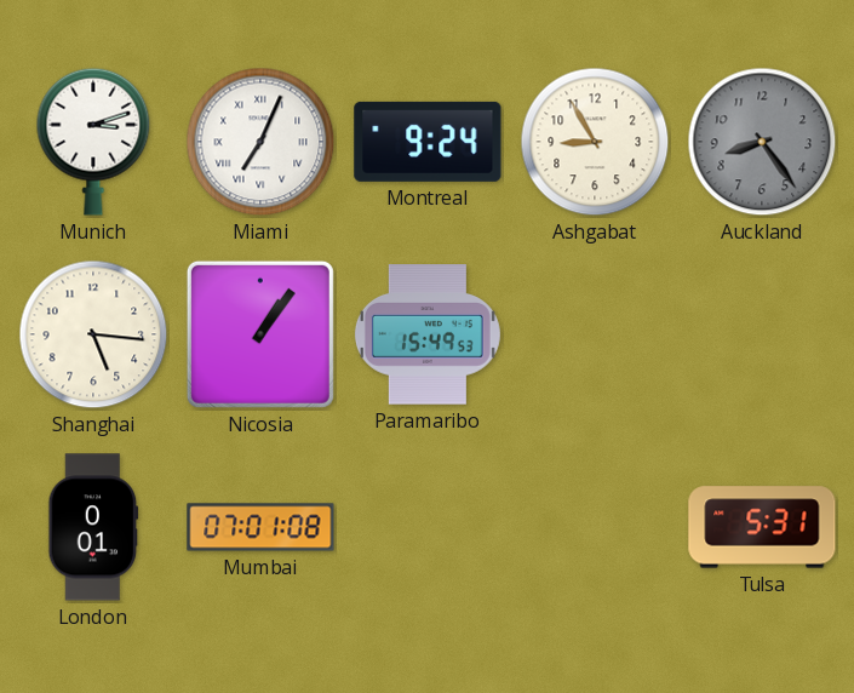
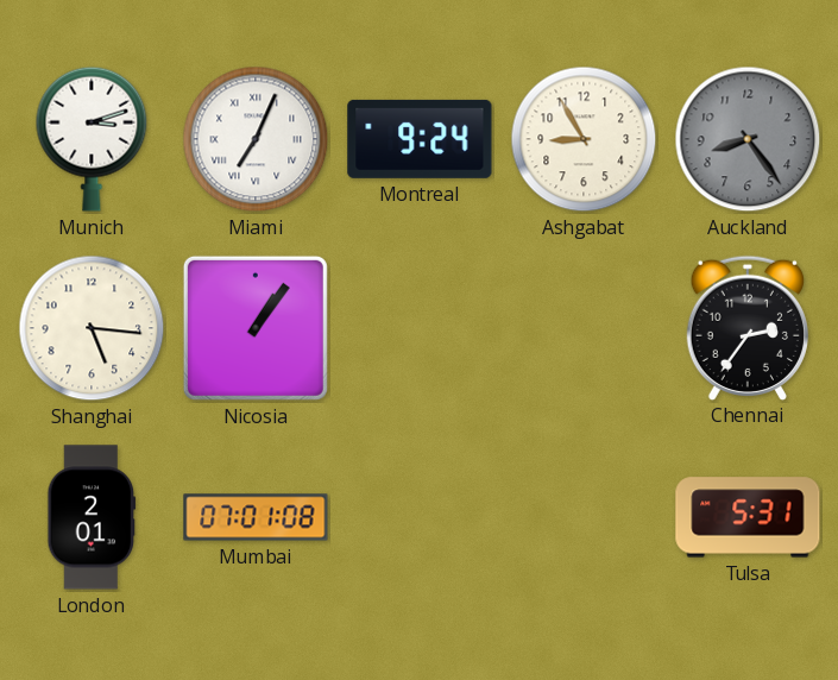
Paramaribo: 15:49 -> none
Chennai: none -> 2:36
London: 0:01 -> 2:01
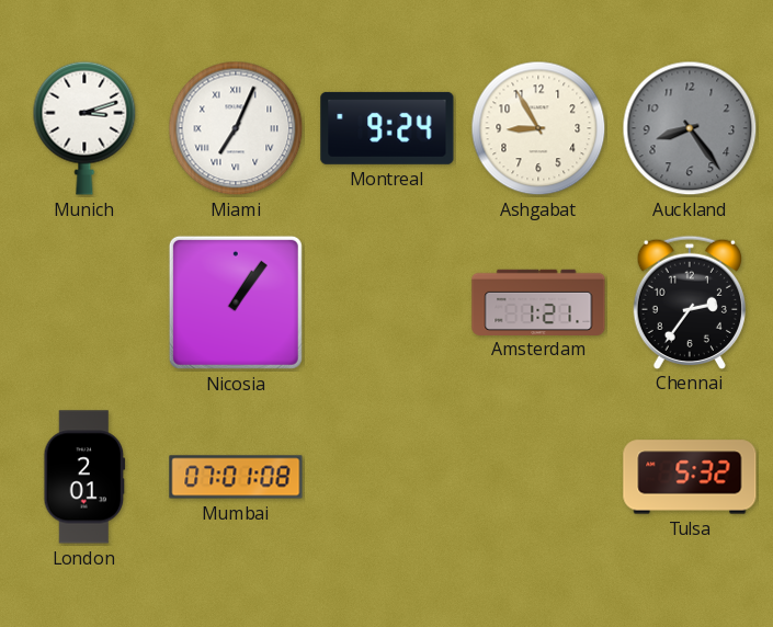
Shanghai: 5:16 -> none
Amsterdam: none -> 1:21
Tulsa: 5:31 -> 5:32
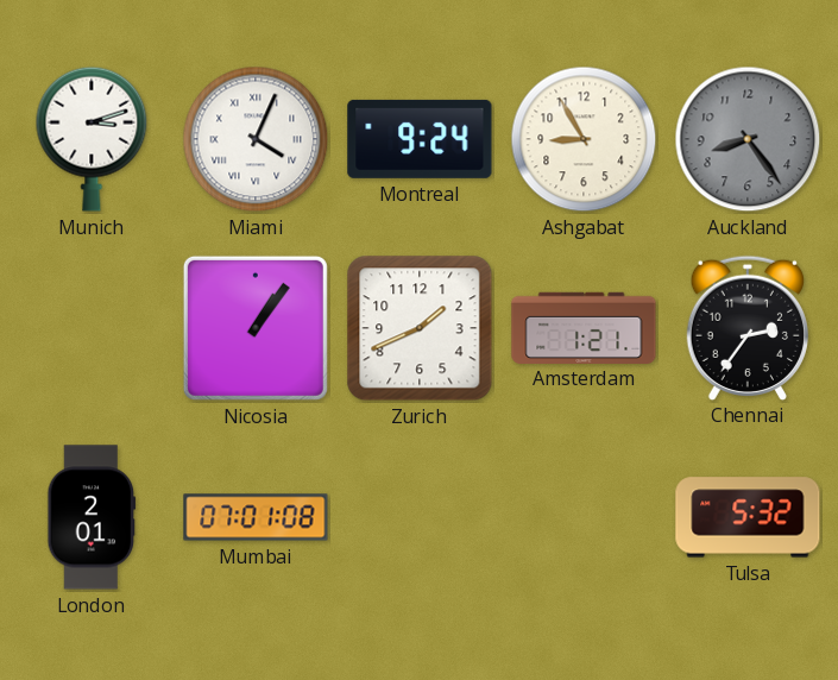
Miami: 7:04 -> 4:04
Zurich: none -> 1:41
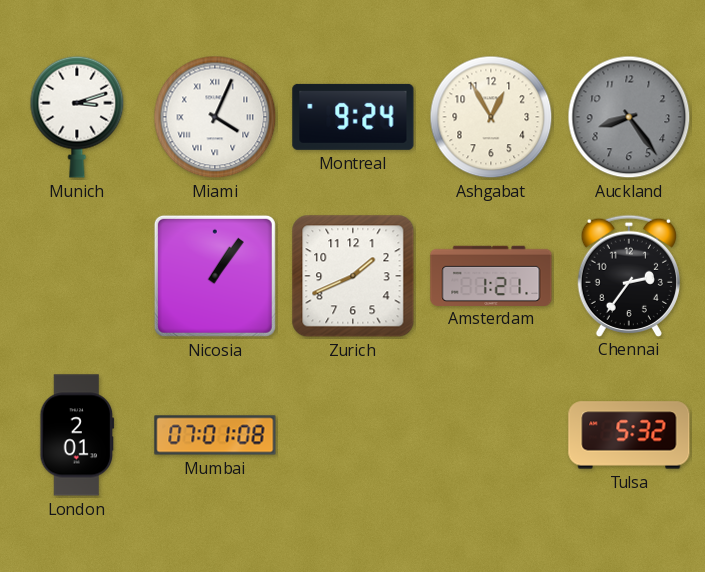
Ashgabat: 8:55 -> 12:55
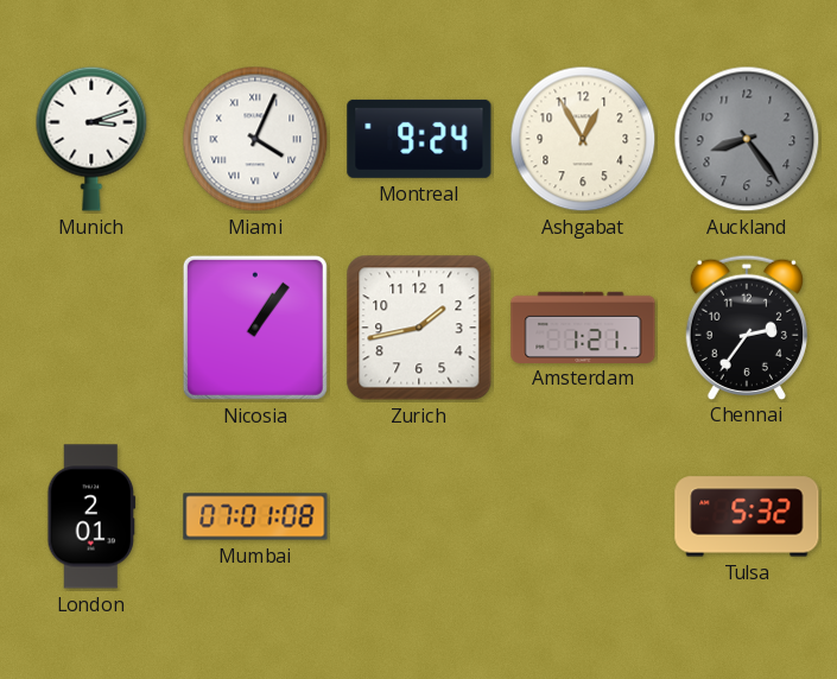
Zurich: 1:41 -> 1:43
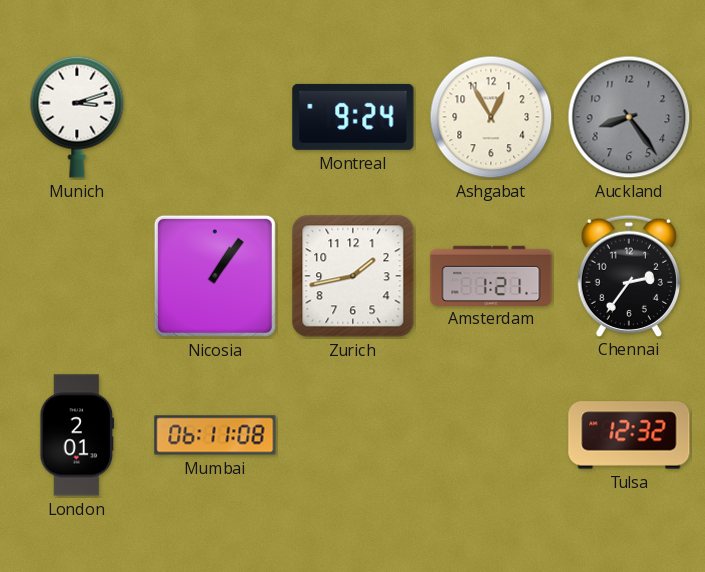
Miami: 4:04 -> none
Mumbai: 07:01 -> 06:11
Tulsa: 5:32 -> 12:32
